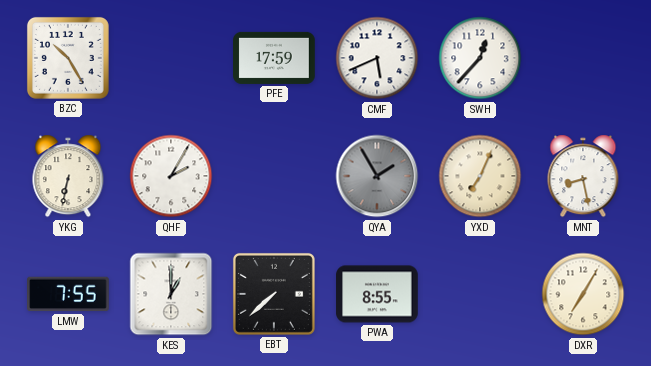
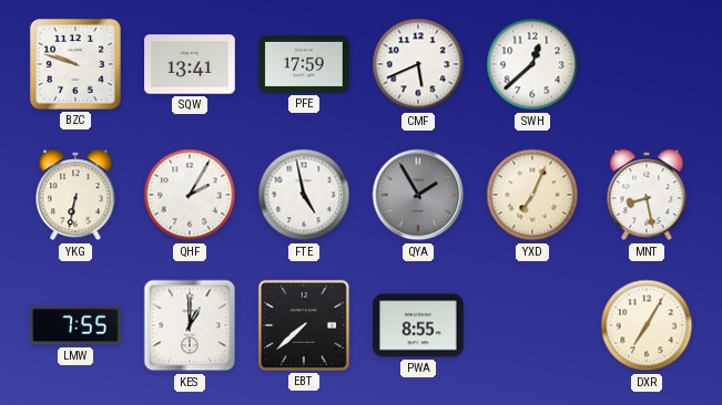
BZC: 10:25 -> 9:48
SQW: none -> 13:41
SWH: 12:37 -> 12:38
FTE: none -> 4:58
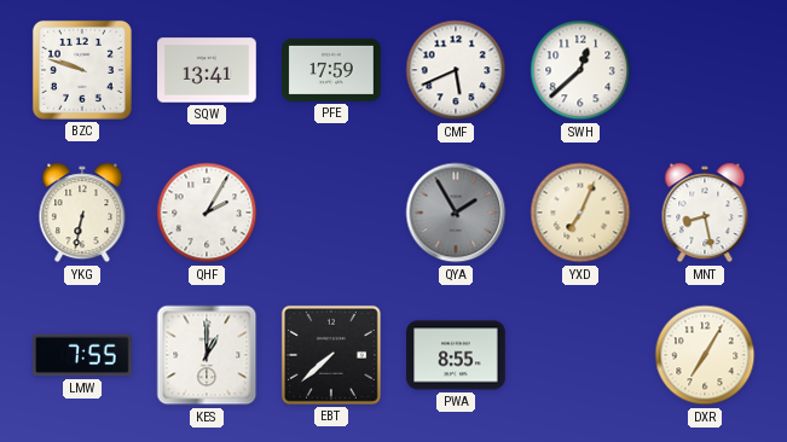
FTE: 4:58 -> none
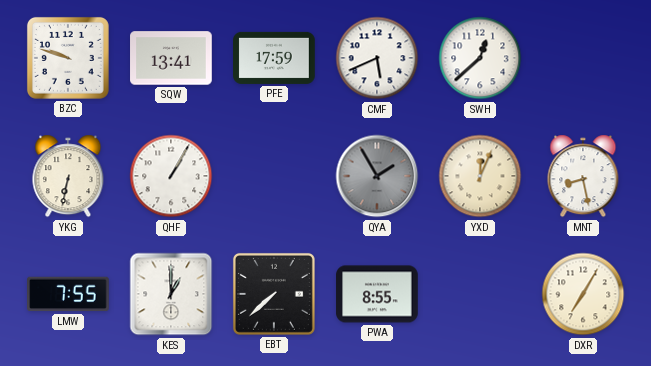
QHF: 2:05 -> 1:05
YXD: 7:04 -> 12:04
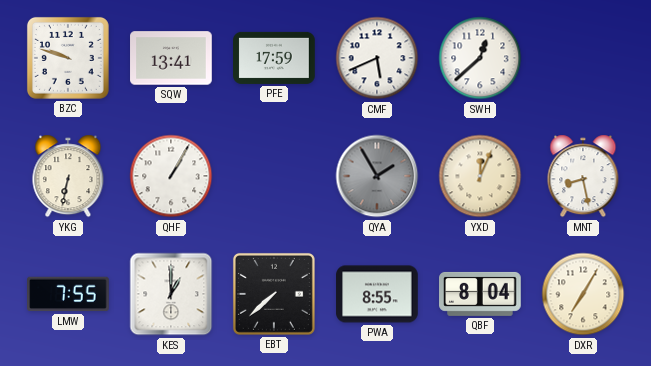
QBF: none -> 8:04
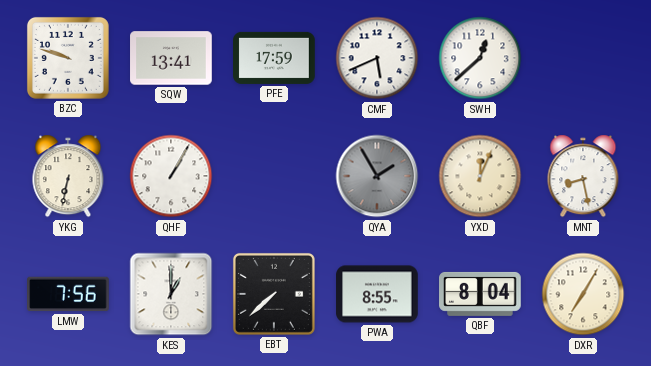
LMW: 7:55 -> 7:56
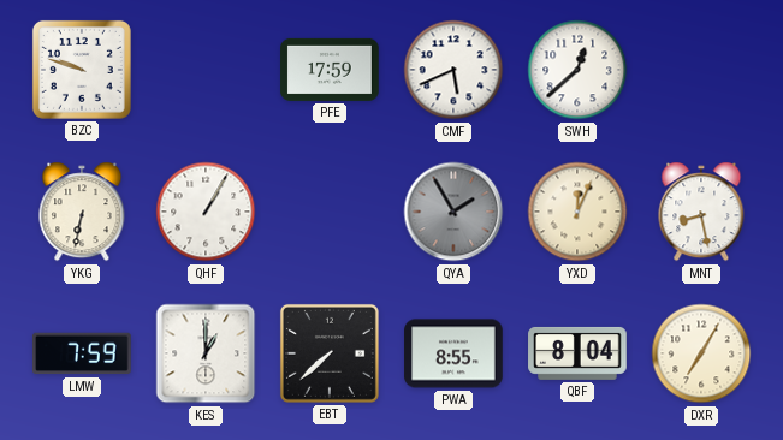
SQW: 13:41 -> none
LMW: 7:56 -> 7:59
